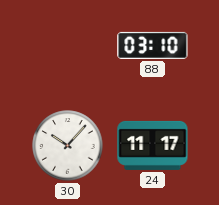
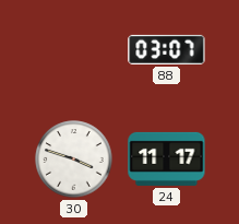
88: 03:10 -> 03:07
30: 10:07 -> 3:48
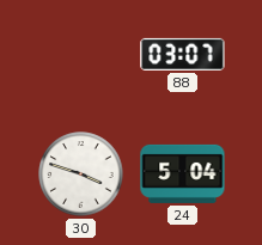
24: 11:17 -> 5:04
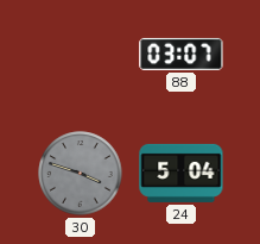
30 dial: white -> grey
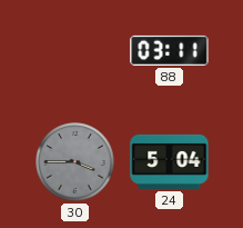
88: 03:07 -> 03:11
30: 3:48 -> 3:45
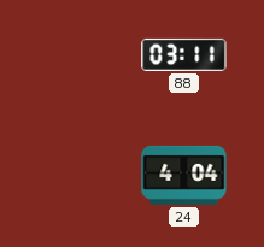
30: 3:45 -> none
24: 5:04 -> 4:04
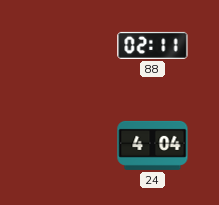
88: 03:11 -> 02:11
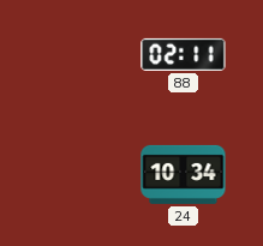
24: 4:04 -> 10:34
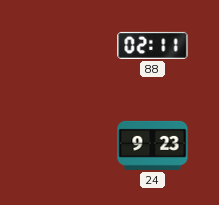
24: 10:34 -> 9:23
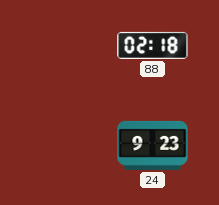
88: 02:11 -> 02:18
